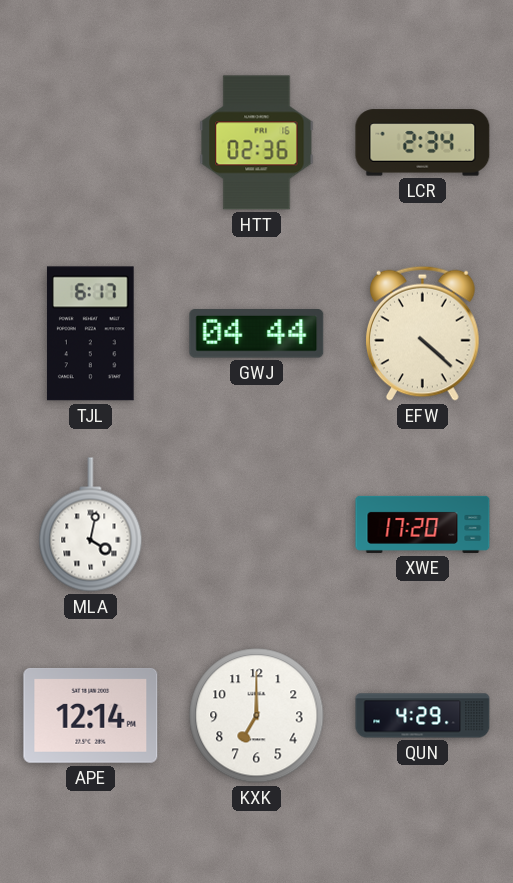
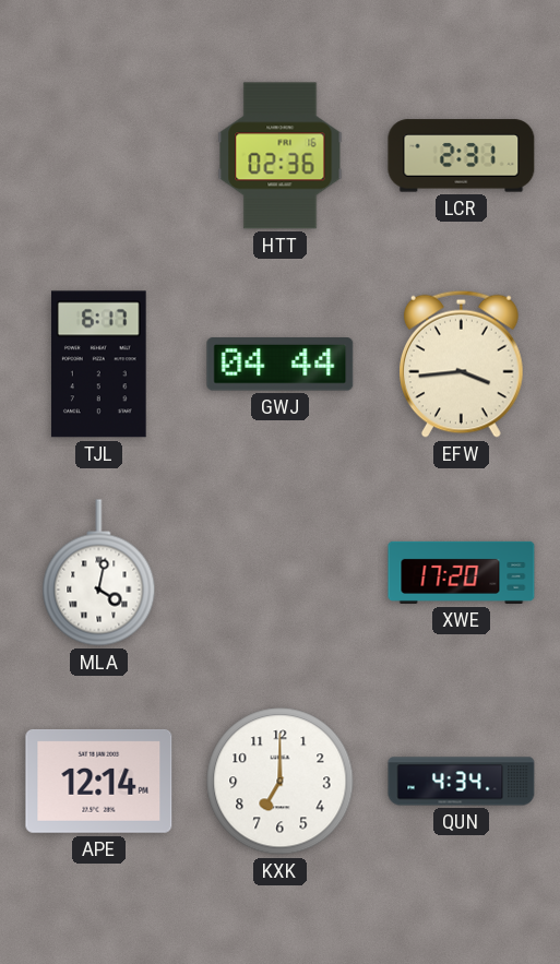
LCR: 2:34 -> 2:31
EFW: 4:22 -> 3:44
QUN: 4:29 -> 4:34
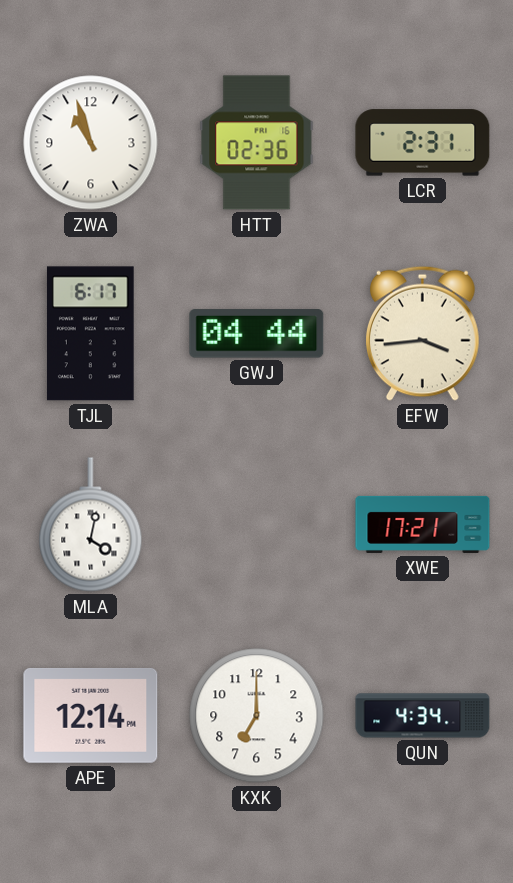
ZWA: none -> 10:57
XWE: 17:20 -> 17:21
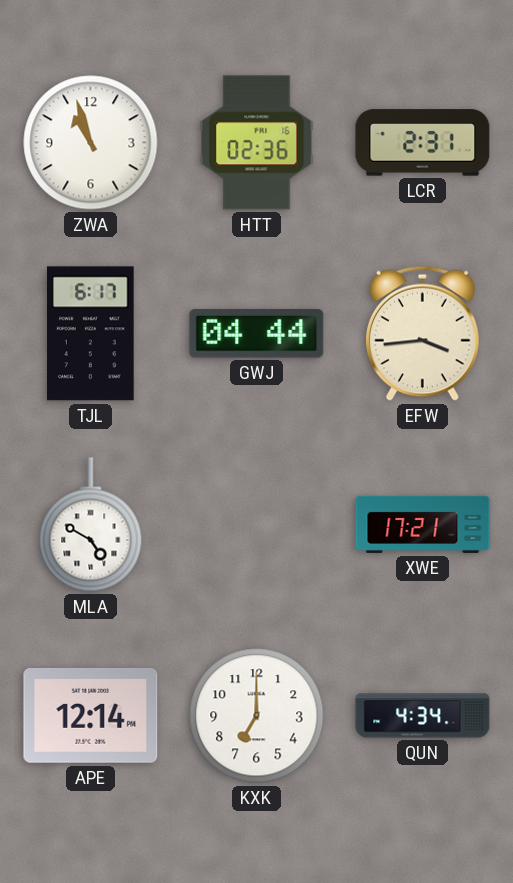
MLA: 4:02 -> 4:50
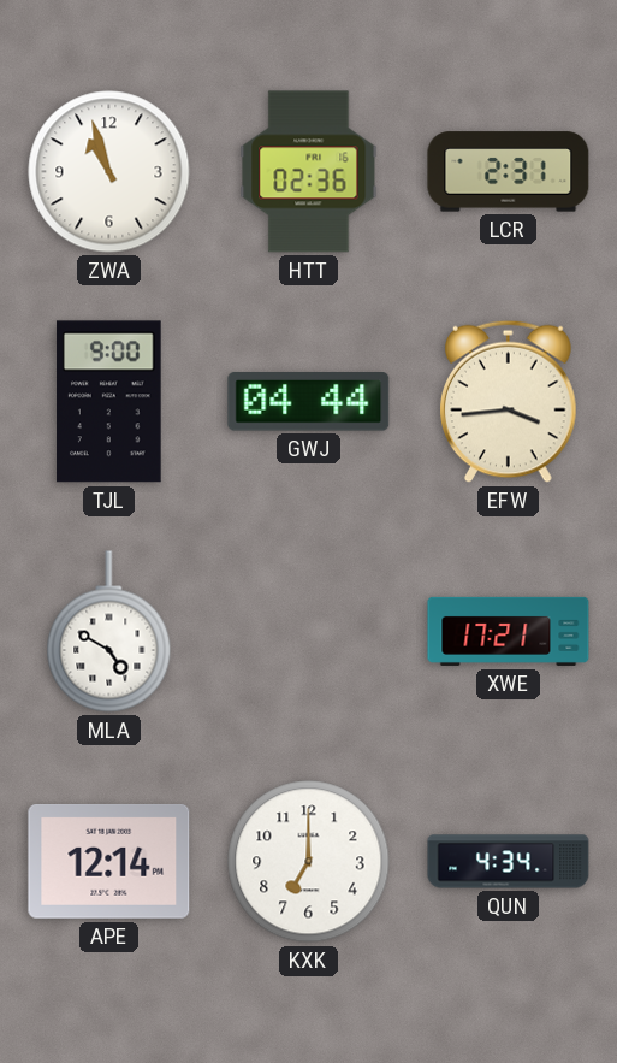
TJL: 6:17 -> 9:00
